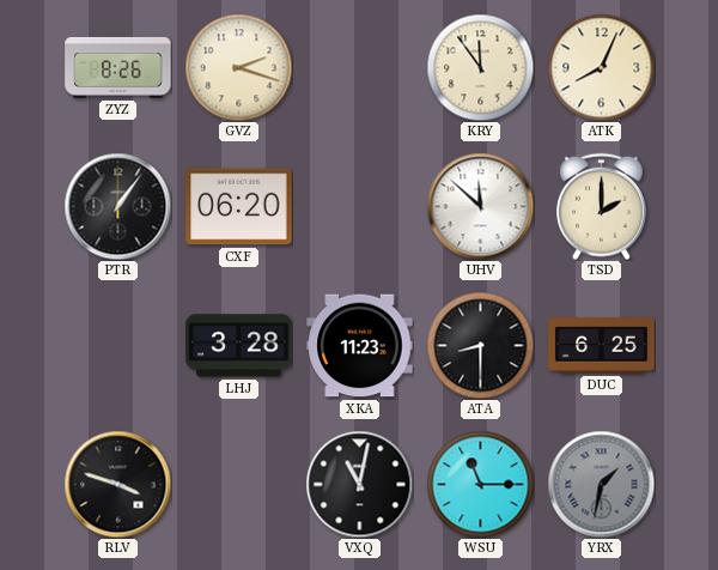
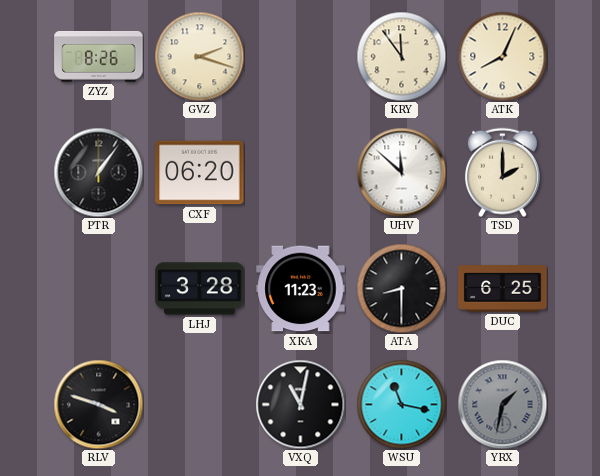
WSU: 11:15 -> 11:17
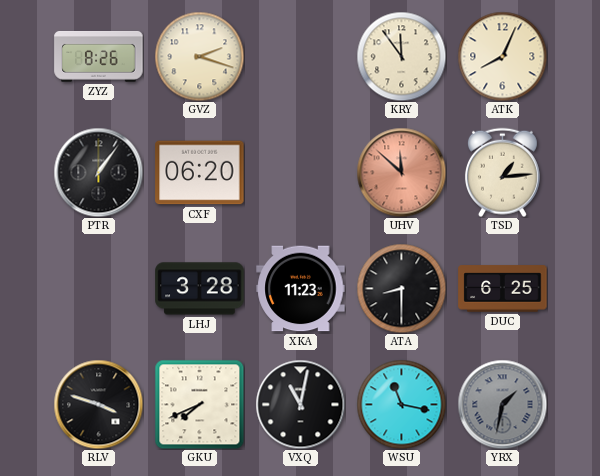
UHV dial: white -> salmon
TSD: 2:00 -> 1:14
GKU: none -> 7:41
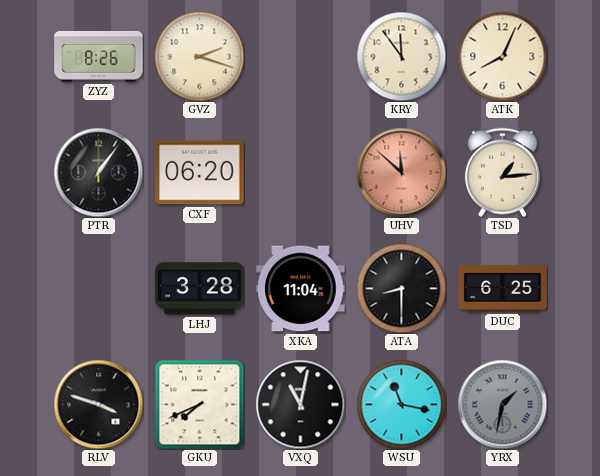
XKA: 11:23 -> 11:04
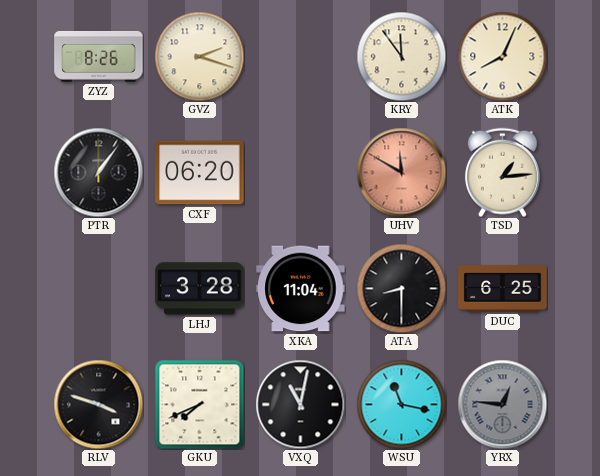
UHV: 11:52 -> 11:50
YRX: 1:32 -> 12:46
